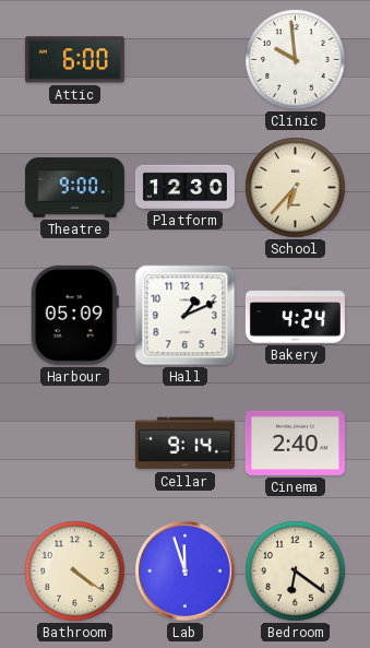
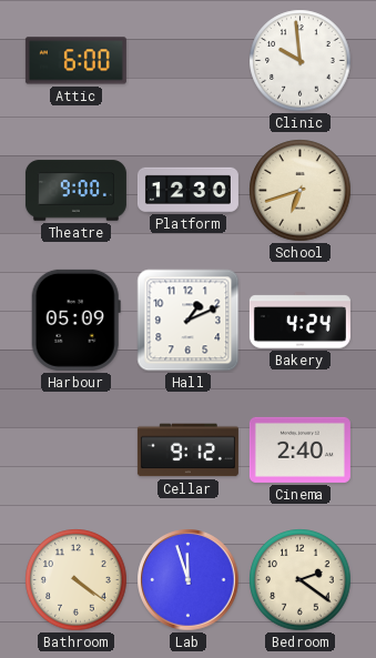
School: 6:37 -> 6:42
Cellar: 9:14 -> 9:12
Bedroom: 6:21 -> 2:21
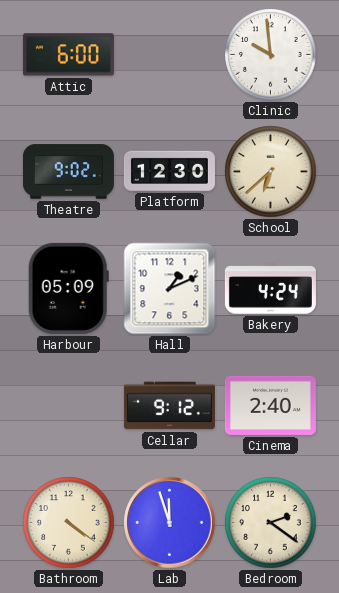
Theatre: 9:00 -> 9:02
School: 6:42 -> 6:38
